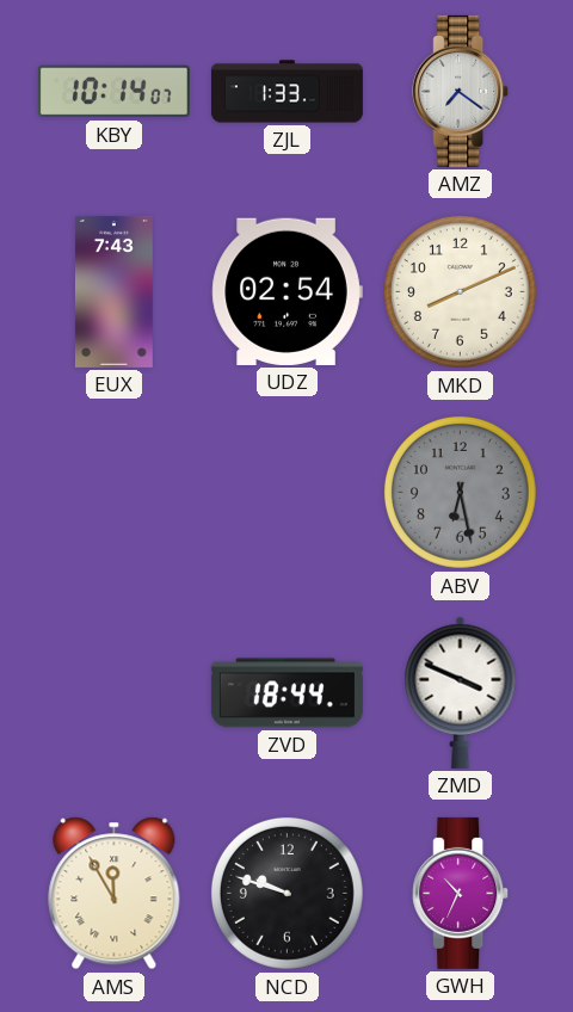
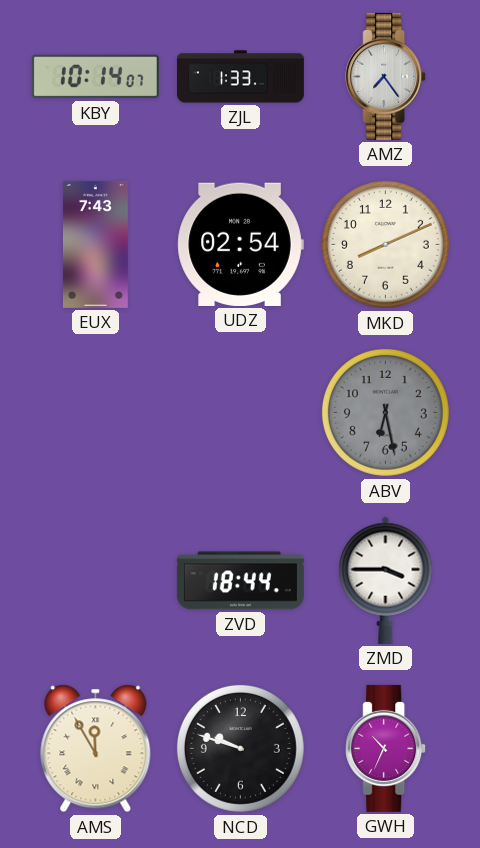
AMZ: 7:21 -> 7:24
ZMD: 3:49 -> 3:45
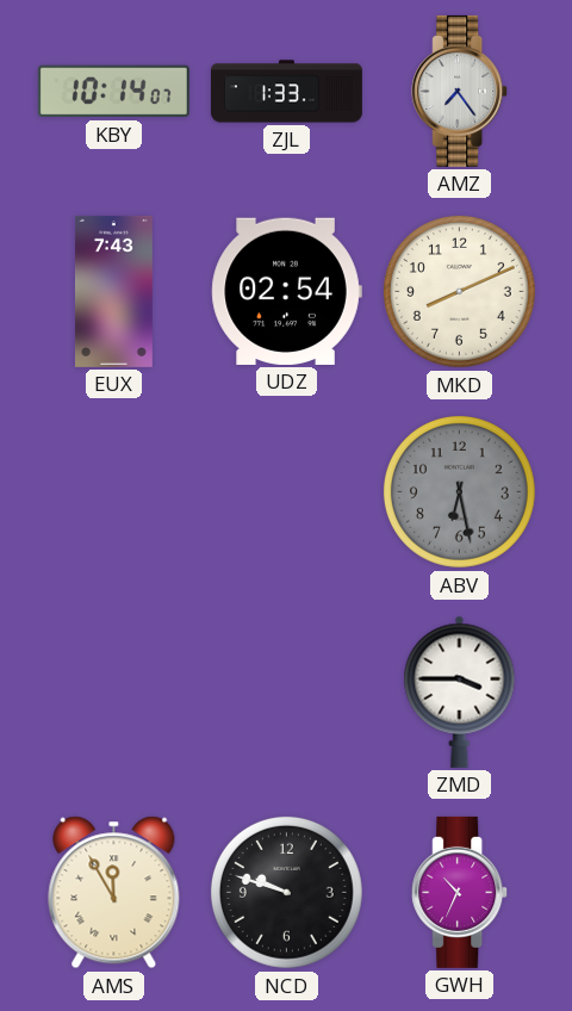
ZVD: 18:44 -> none
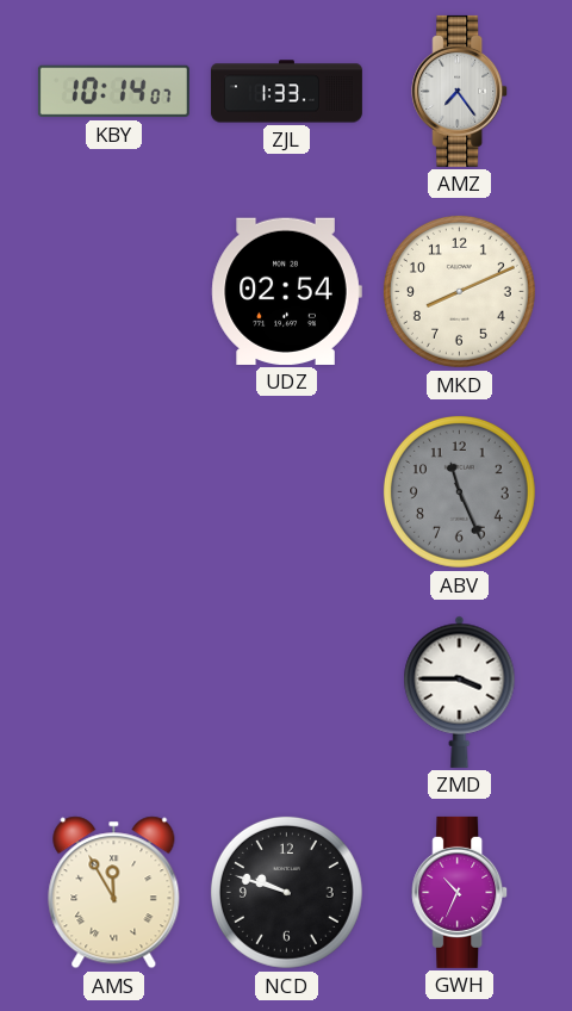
EUX: 7:43 -> none
ABV: 6:28 -> 11:26
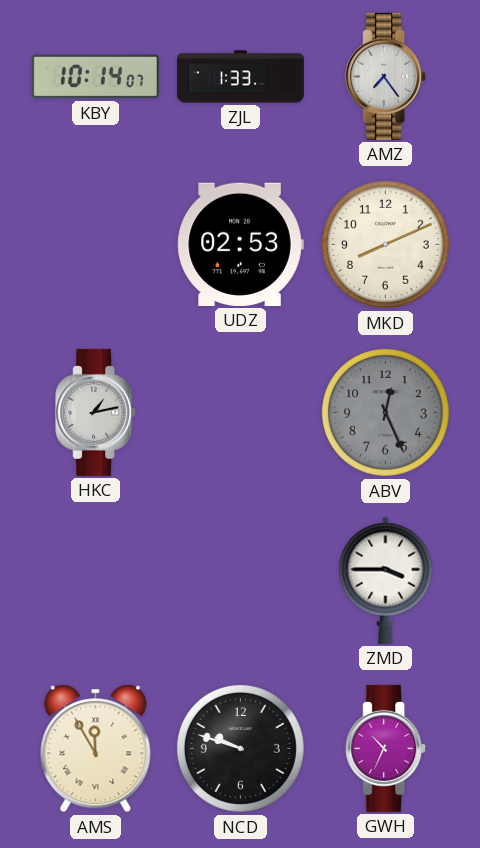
UDZ: 02:54 -> 02:53
HKC: none -> 1:13
ABV: 11:26 -> 12:26
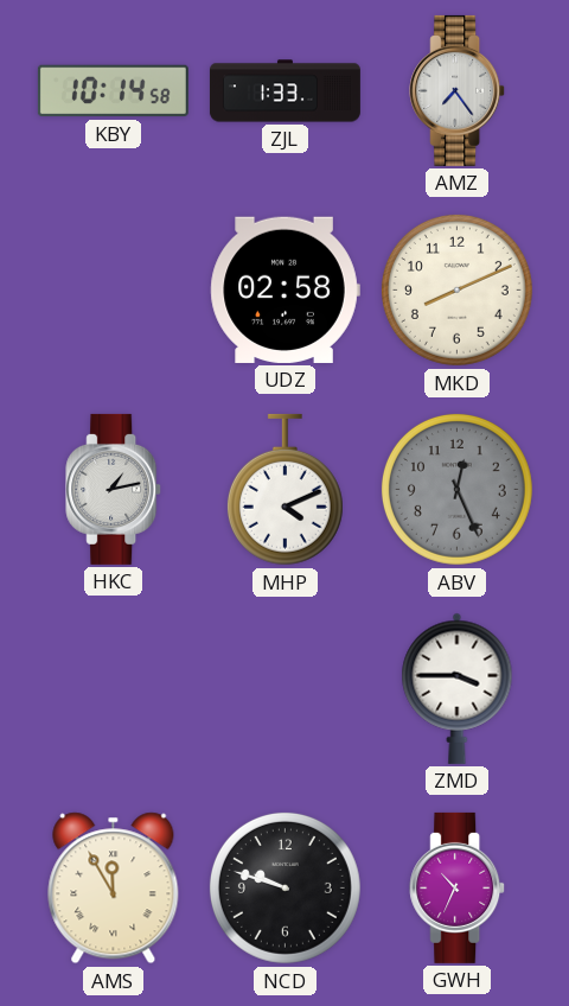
KBY: 10:14:07 -> 10:14:58
UDZ: 02:53 -> 02:58
MHP: none -> 4:11
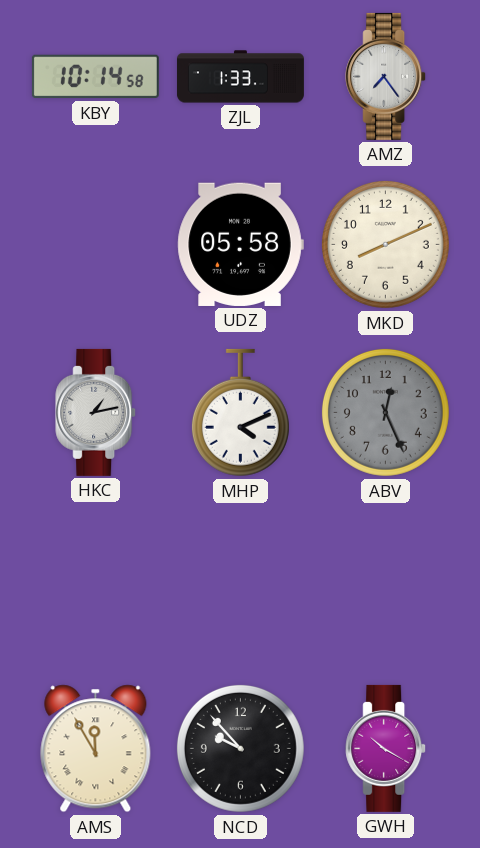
UDZ: 02:58 -> 05:58
ZMD: 3:45 -> none
NCD: 9:48 -> 9:53
GWH: 10:34 -> 10:20
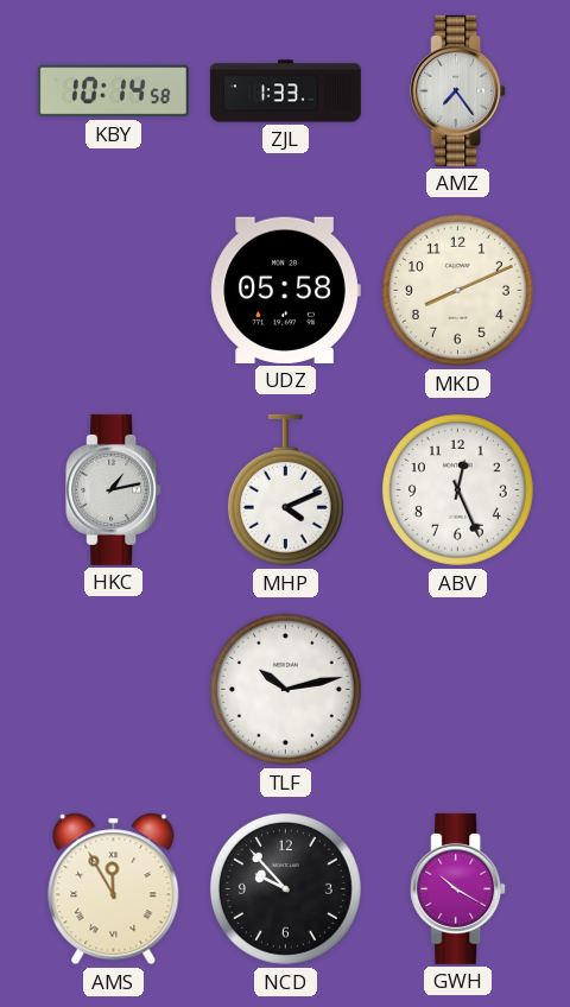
ABV dial: grey -> white
TLF: none -> 10:13
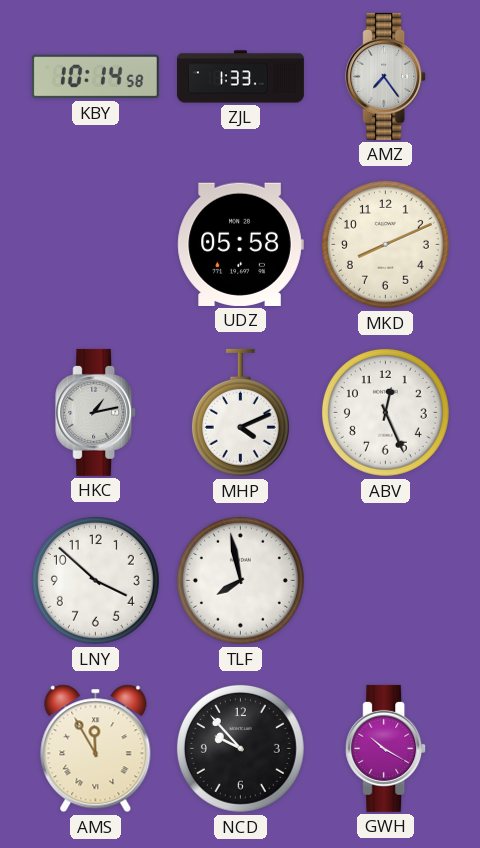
LNY: none -> 3:52
TLF: 10:13 -> 7:58
